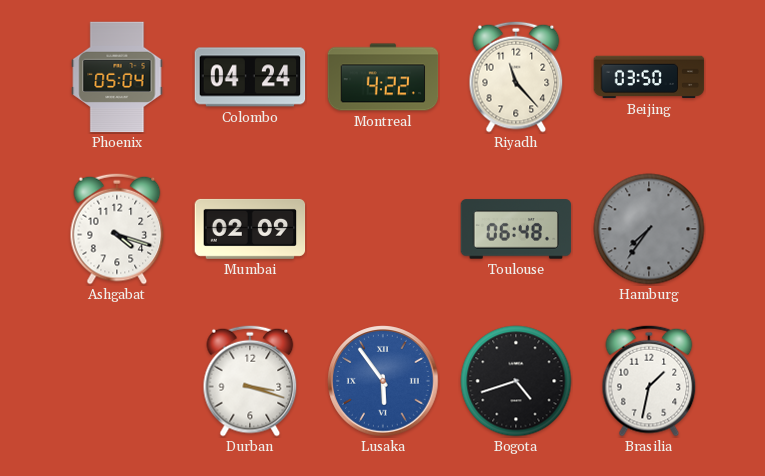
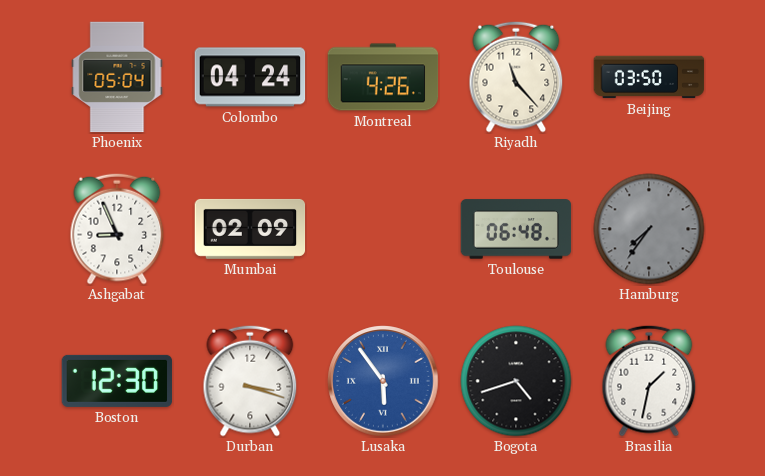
Montreal: 4:22 -> 4:26
Ashgabat: 4:18 -> 8:56
Boston: none -> 12:30
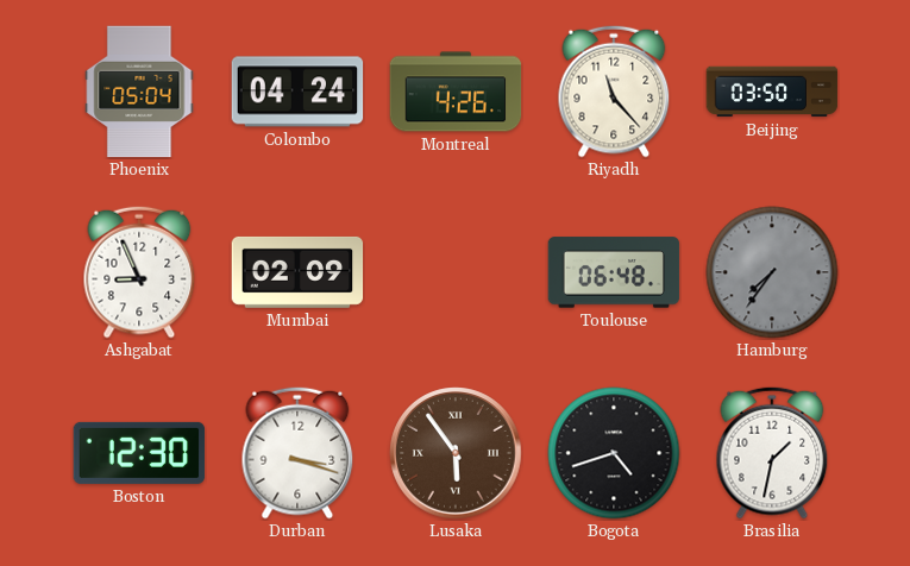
Lusaka dial: blue -> brown
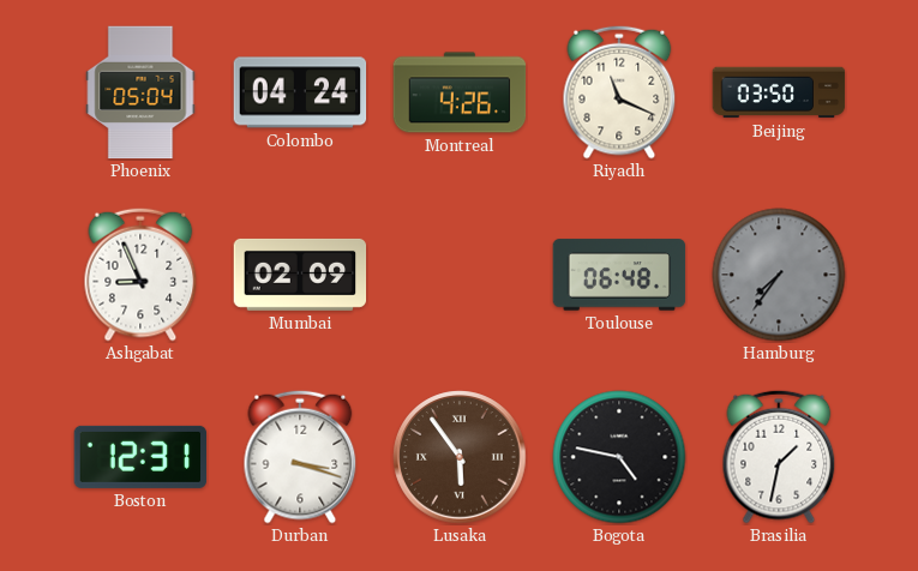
Riyadh: 11:23 -> 11:19
Boston: 12:30 -> 12:31
Bogota: 4:42 -> 4:47
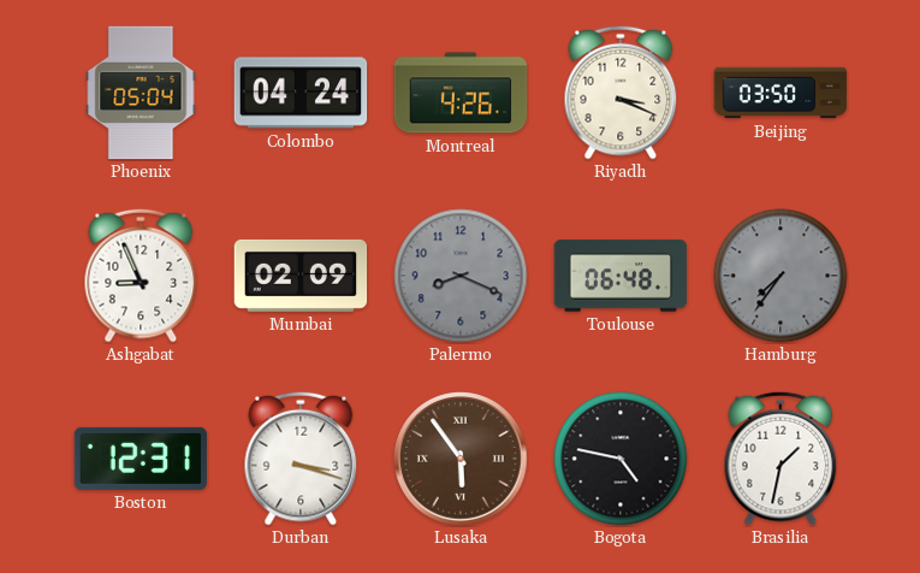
Riyadh: 11:19 -> 3:19
Palermo: none -> 8:19
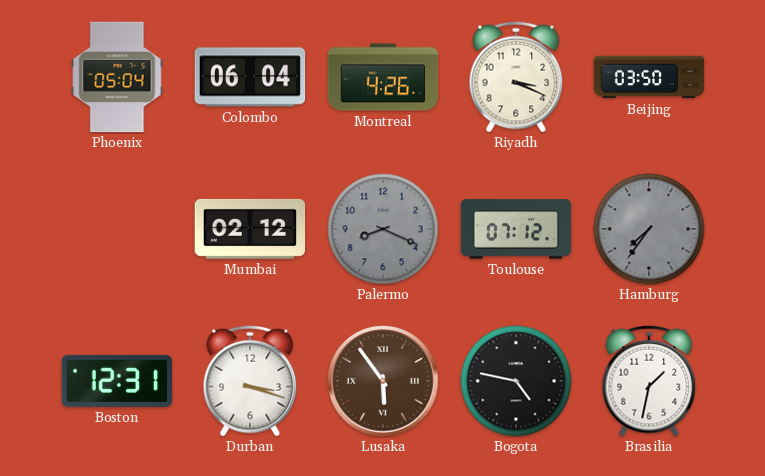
Colombo: 04:24 -> 06:04
Ashgabat: 8:56 -> none
Mumbai: 02:09 -> 02:12
Toulouse: 06:48 -> 07:12
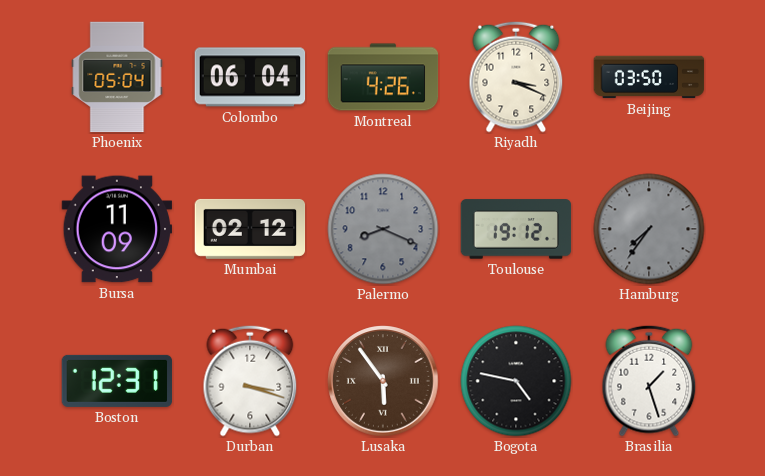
Bursa: none -> 11:09
Toulouse: 07:12 -> 19:12
Brasilia: 1:32 -> 1:27
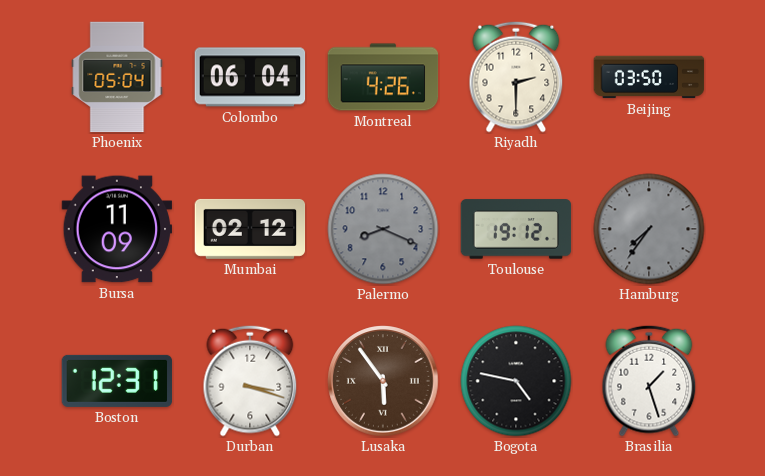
Riyadh: 3:19 -> 2:30
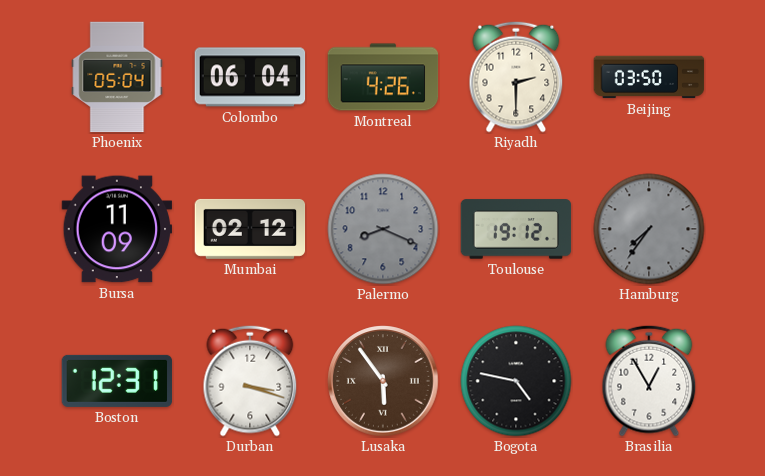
Brasilia: 1:27 -> 12:55
